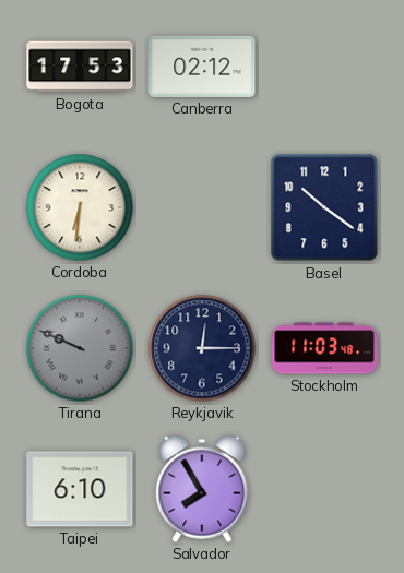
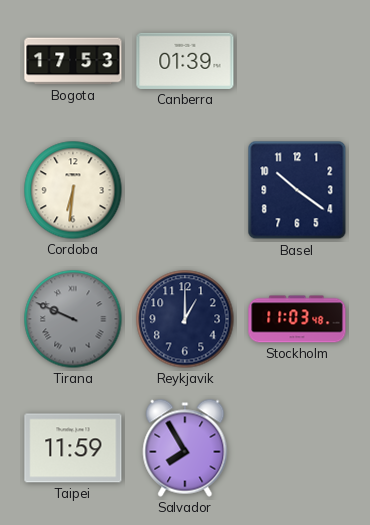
Canberra: 02:12 -> 01:39
Reykjavik: 12:15 -> 1:00
Taipei: 6:10 -> 11:59
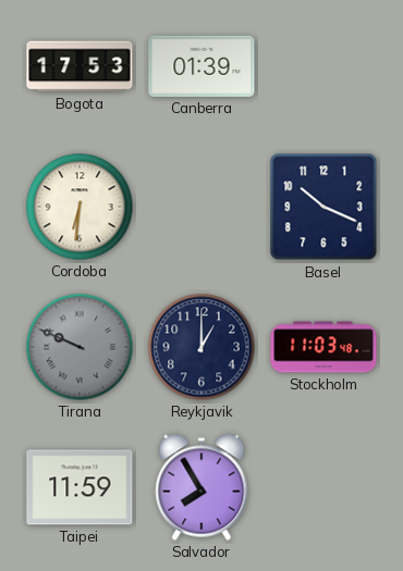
Basel: 10:21 -> 10:19
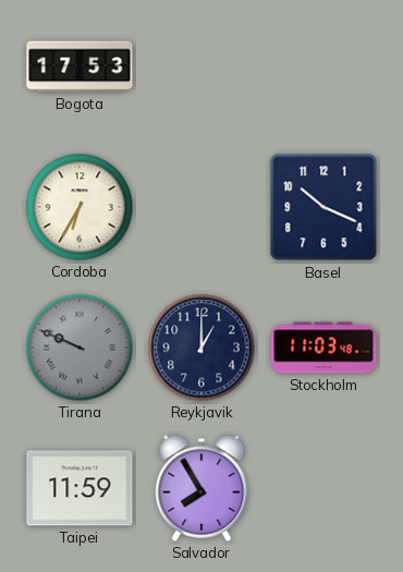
Canberra: 01:39 -> none
Cordoba: 6:31 -> 6:35
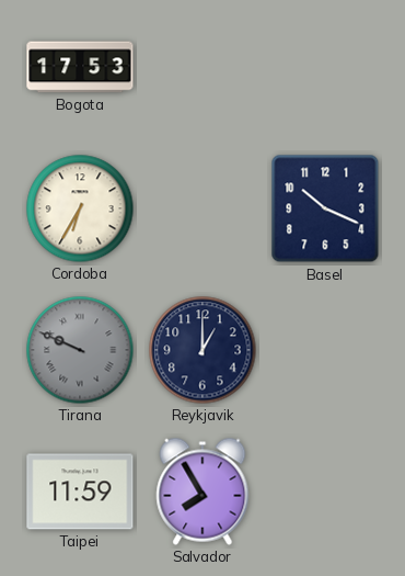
Stockholm: 11:03 -> none
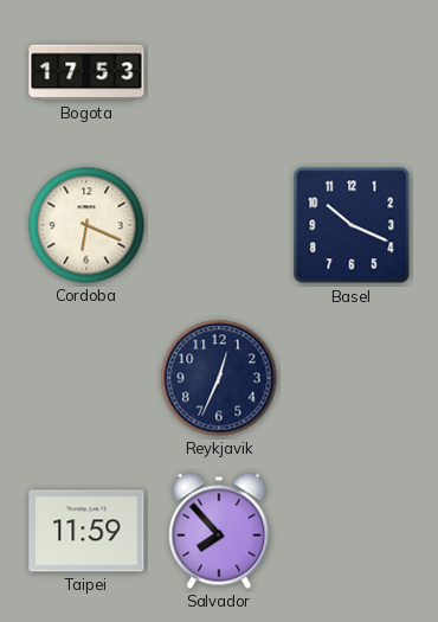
Cordoba: 6:35 -> 6:19
Tirana: 9:49 -> none
Reykjavik: 1:00 -> 12:34
Salvador: 7:55 -> 7:53
